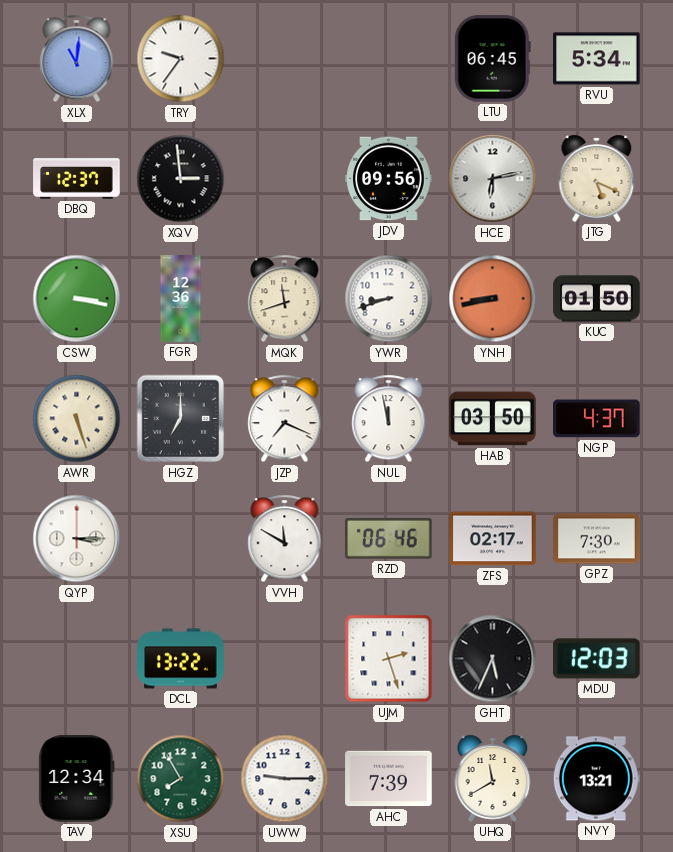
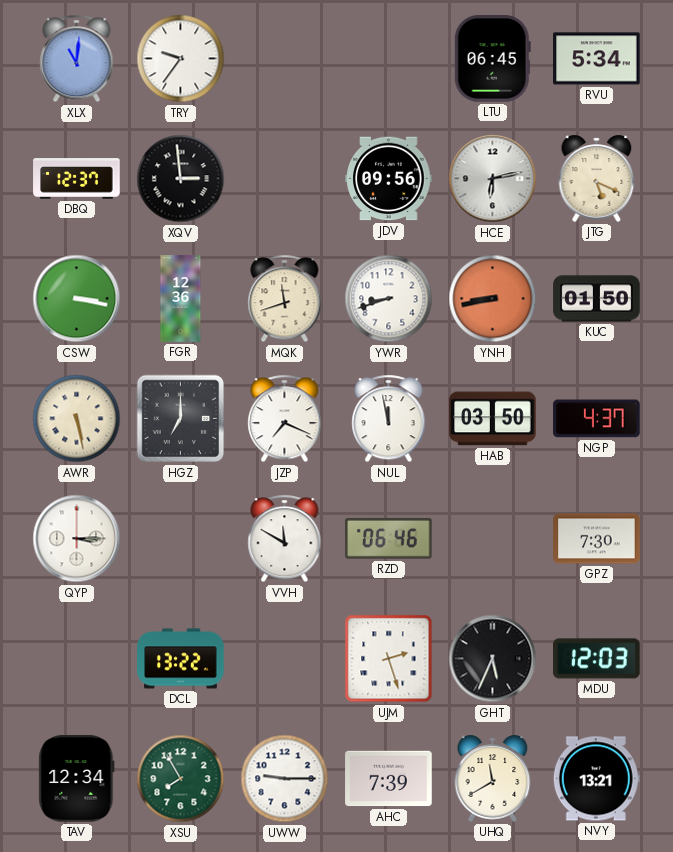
AWR: 5:27 -> 5:28
ZFS: 02:17 -> none
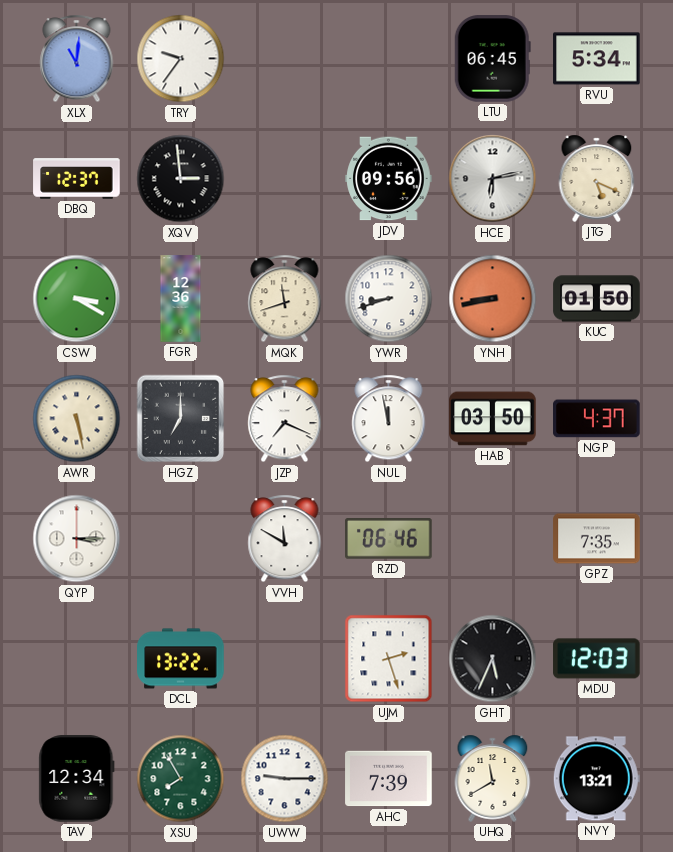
CSW: 3:17 -> 3:20
GPZ: 7:30 -> 7:35
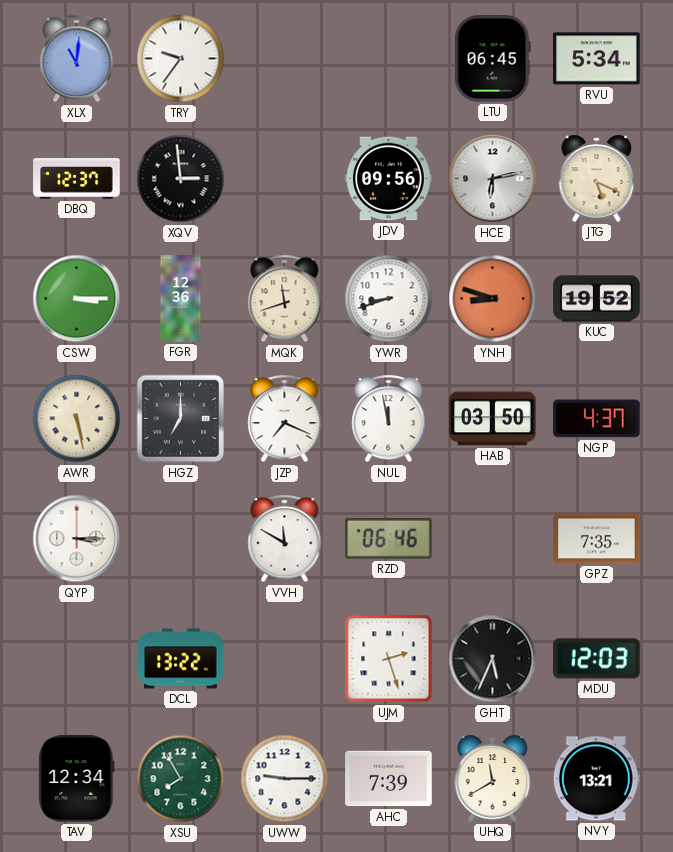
CSW: 3:20 -> 3:15
YNH: 8:43 -> 8:48
KUC: 01:50 -> 19:52
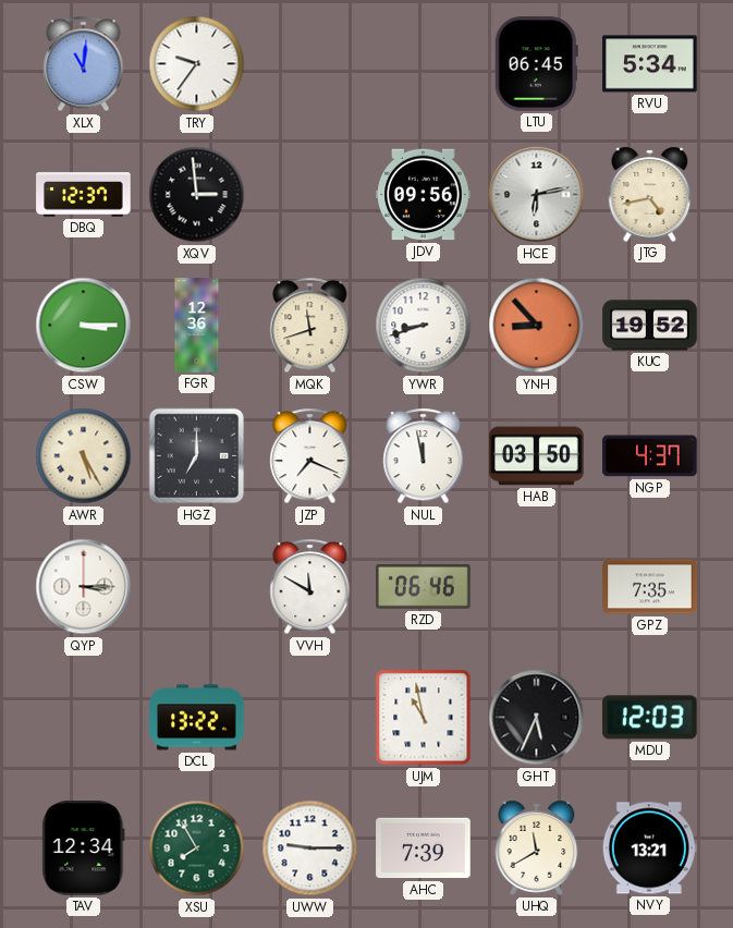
JTG: 5:19 -> 4:43
YNH: 8:48 -> 8:53
AWR: 5:28 -> 5:25
UJM: 2:27 -> 10:58
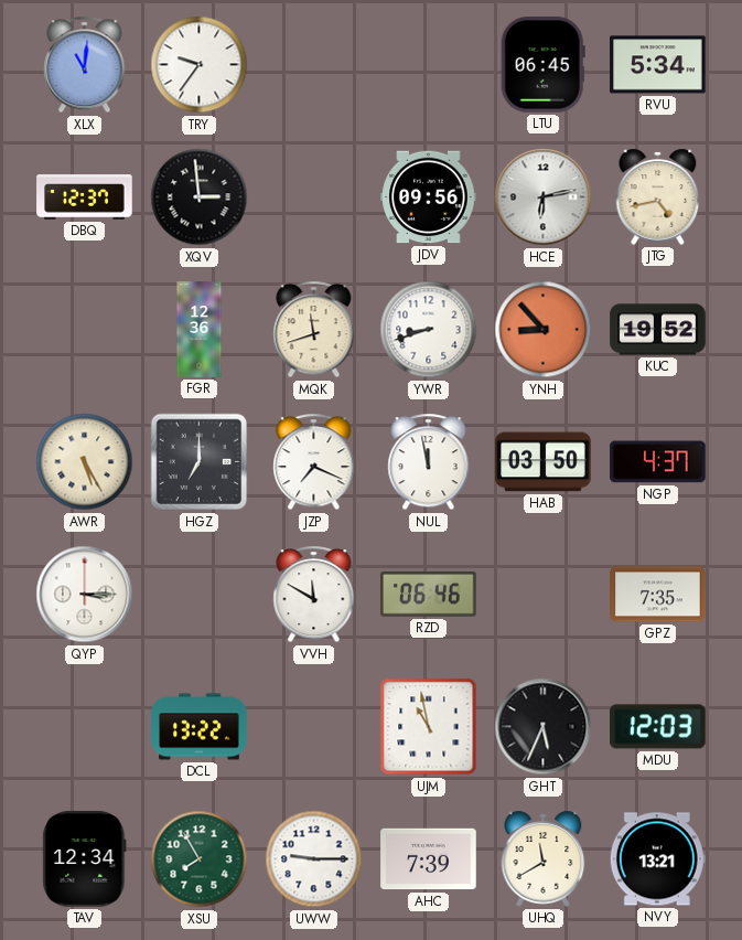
CSW: 3:15 -> none
